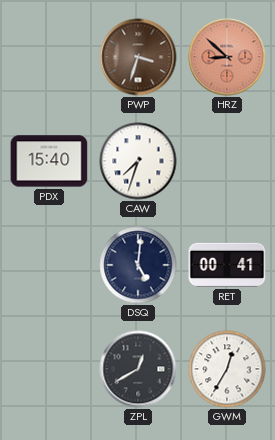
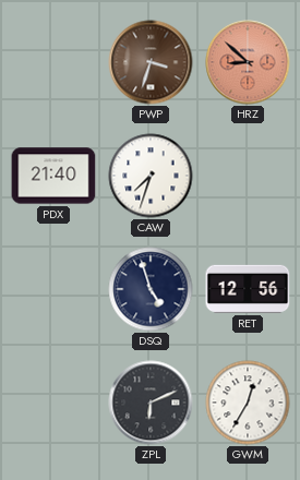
PDX: 15:40 -> 21:40
DSQ: 5:01 -> 4:57
RET: 00:41 -> 12:56
ZPL: 12:40 -> 6:11
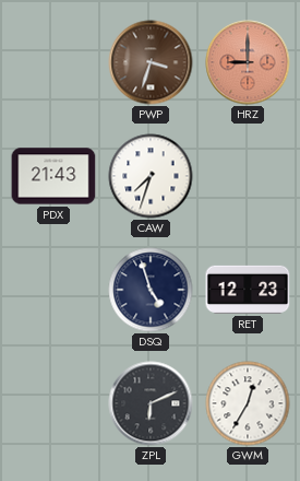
HRZ: 8:52 -> 9:00
PDX: 21:40 -> 21:43
RET: 12:56 -> 12:23
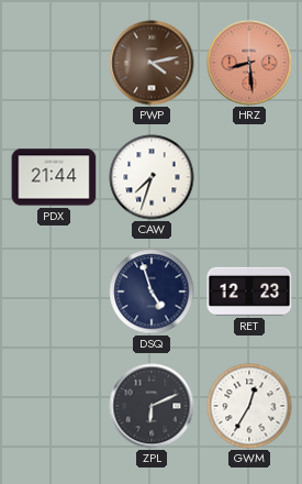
PWP: 3:33 -> 4:13
HRZ: 9:00 -> 8:29
PDX: 21:43 -> 21:44
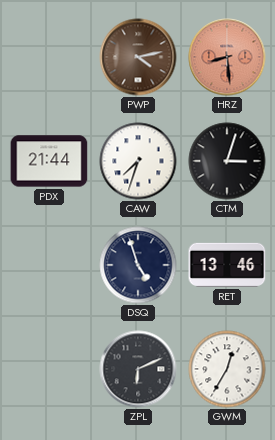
CTM: none -> 3:03
RET: 12:23 -> 13:46
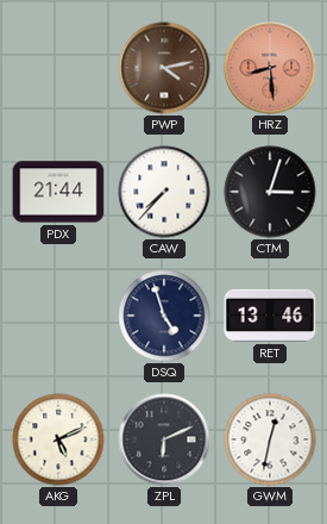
CAW: 7:33 -> 7:37
AKG: none -> 5:11
GWM: 12:35 -> 12:32
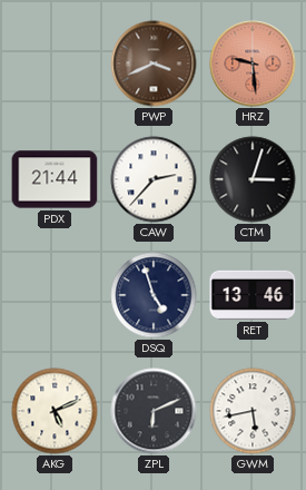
PWP: 4:13 -> 3:41
HRZ: 8:29 -> 9:29
CAW: 7:37 -> 2:37
GWM: 12:32 -> 5:43
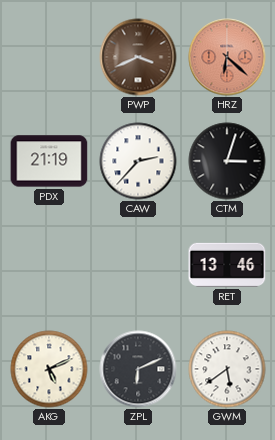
HRZ: 9:29 -> 6:22
PDX: 21:44 -> 21:19
DSQ: 4:57 -> none
GWM: 5:43 -> 5:39
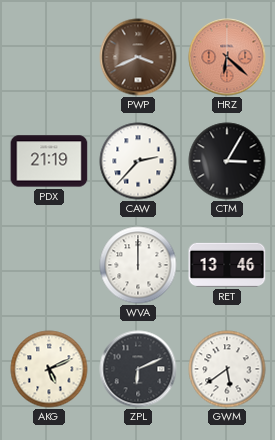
CTM: 3:03 -> 3:05
WVA: none -> 12:00
